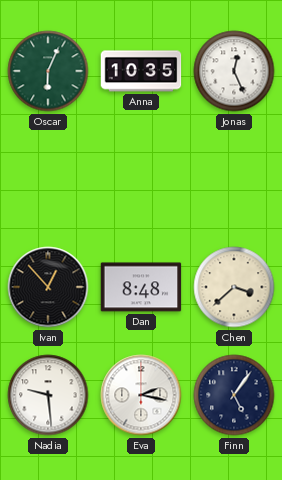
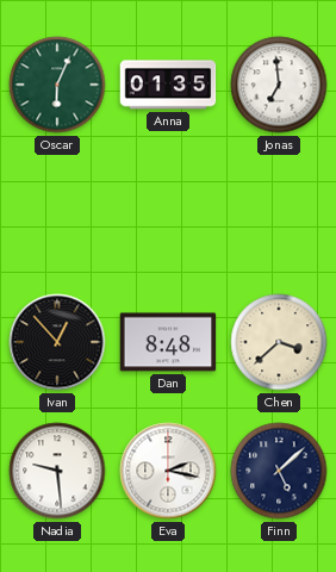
Anna: 10:35 -> 01:35
Jonas: 12:26 -> 6:59
Finn: 5:06 -> 5:08
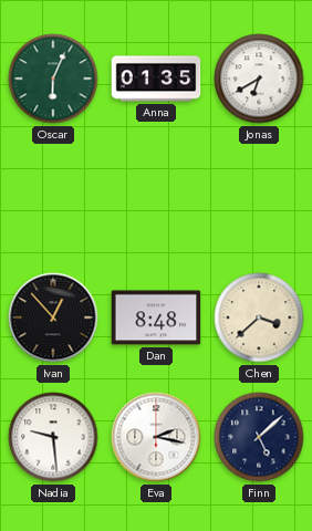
Jonas: 6:59 -> 6:40
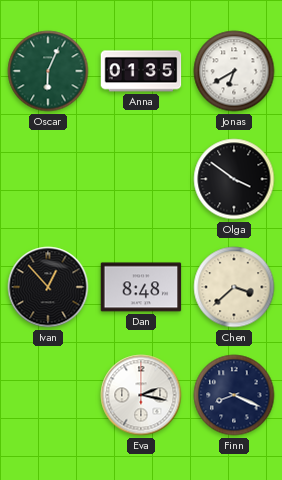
Olga: none -> 3:51
Nadia: 9:29 -> none
Finn: 5:08 -> 8:19
